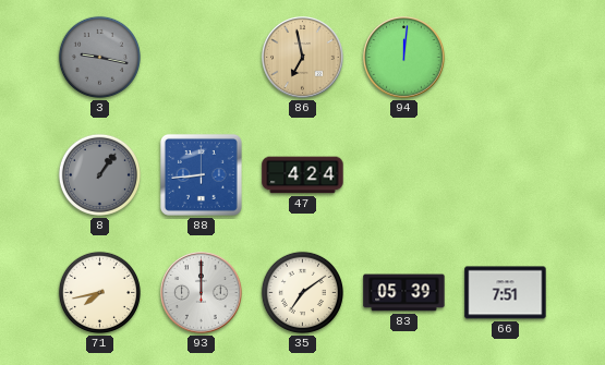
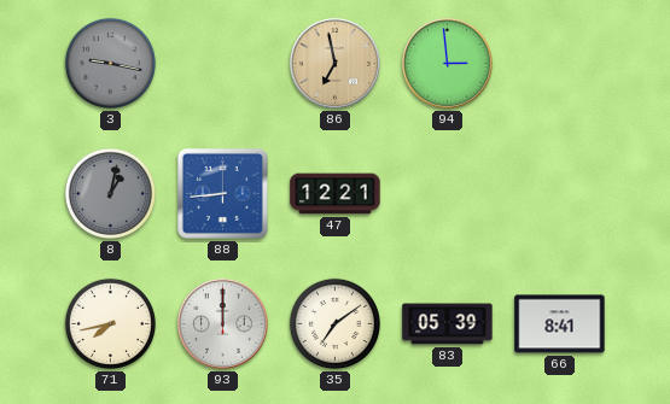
94: 12:01 -> 2:59
8: 1:06 -> 1:02
47: 4:24 -> 12:21
66: 7:51 -> 8:41
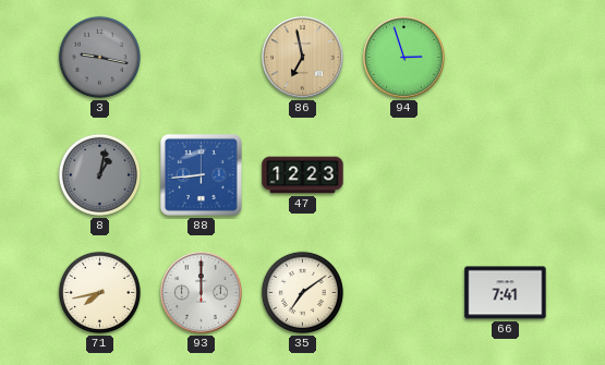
94: 2:59 -> 2:57
47: 12:21 -> 12:23
83: 05:39 -> none
66: 8:41 -> 7:41
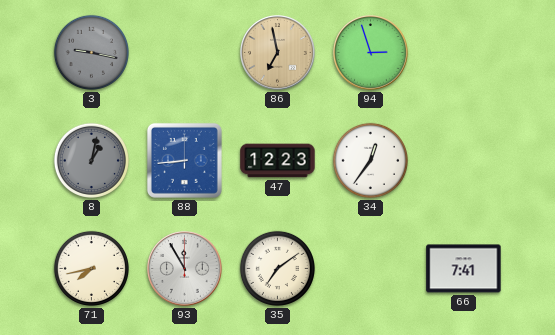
34: none -> 12:36
93: 12:00 -> 11:55
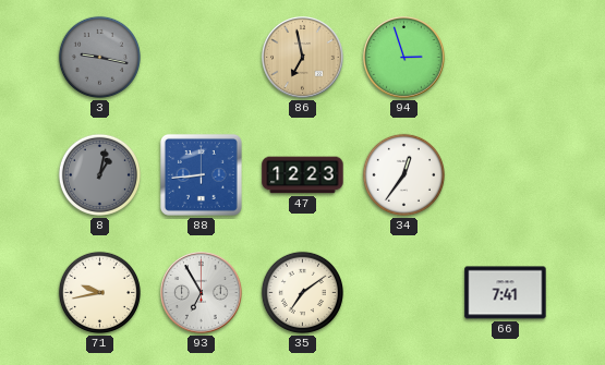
71: 7:43 -> 9:43
93: 11:55 -> 6:55
